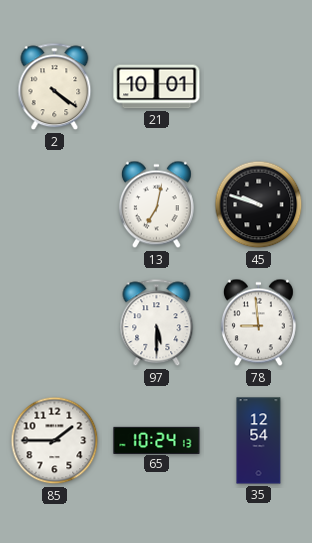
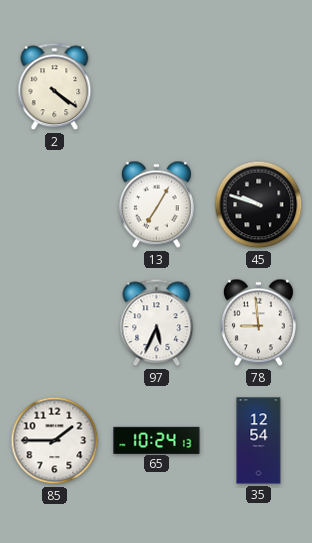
21: 10:01 -> none
13: 7:02 -> 7:05
97: 5:30 -> 5:34
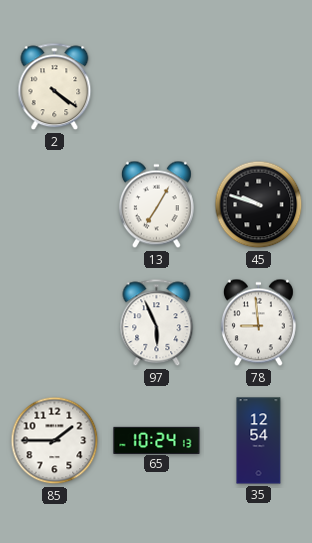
97: 5:34 -> 5:56
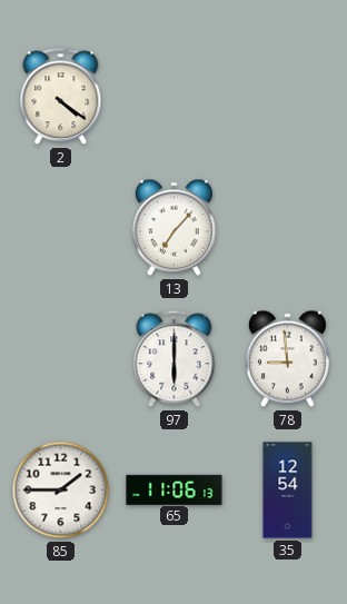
13: 7:05 -> 7:07
45: 9:48 -> none
97: 5:56 -> 6:00
65: 10:24 -> 11:06
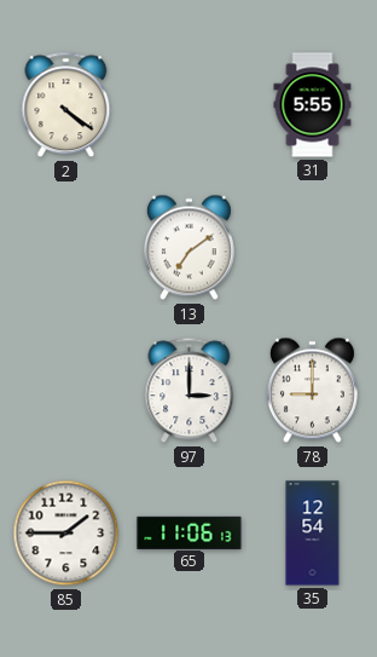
31: none -> 5:55
13: 7:07 -> 7:09
97: 6:00 -> 3:00
78: 8:59 -> 9:00
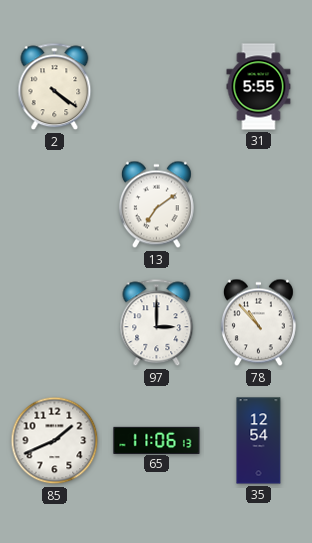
78: 9:00 -> 10:53
85: 1:45 -> 1:41
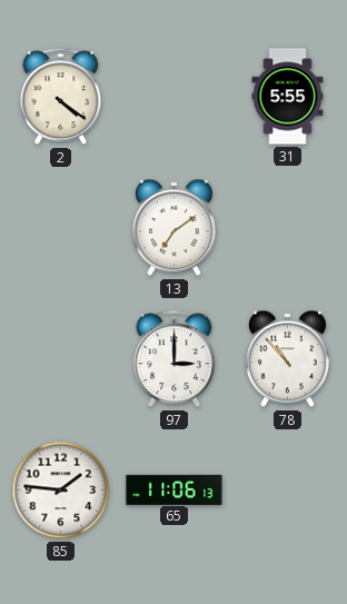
85: 1:41 -> 1:46
35: 12:54 -> none
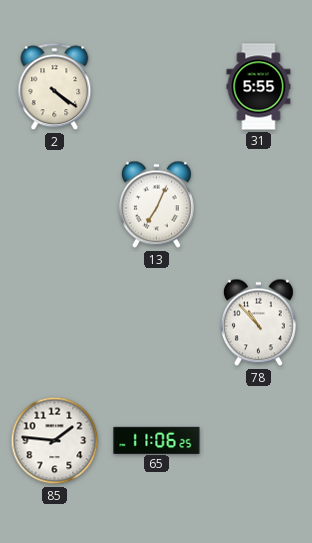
13: 7:09 -> 7:04
97: 3:00 -> none
65: 11:06:13 -> 11:06:25
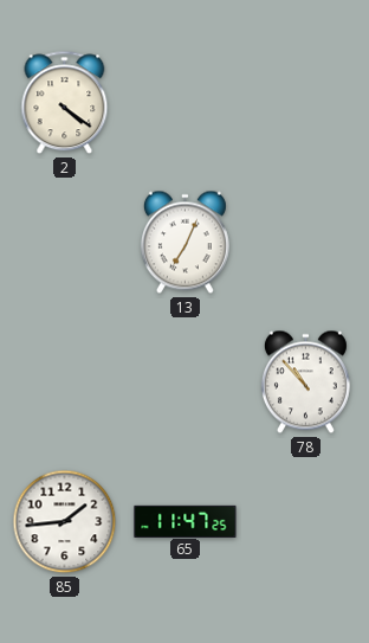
31: 5:55 -> none
85: 1:46 -> 1:44
65: 11:06 -> 11:47
